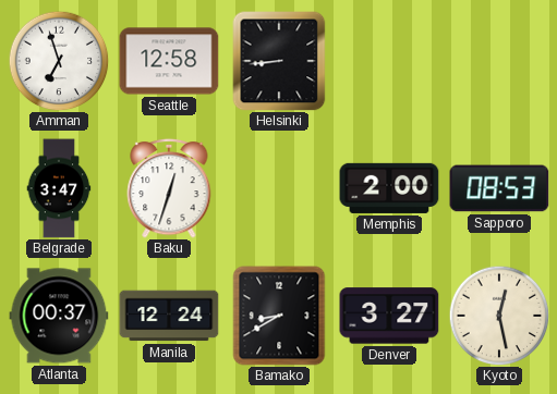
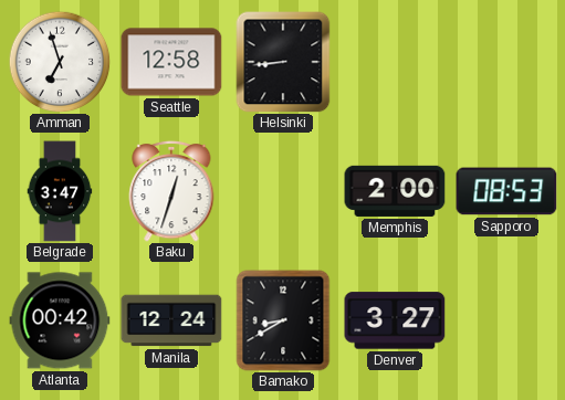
Atlanta: 00:37 -> 00:42
Kyoto: 12:28 -> none
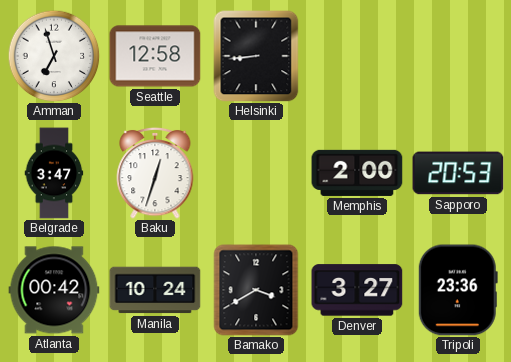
Sapporo: 08:53 -> 20:53
Manila: 12:24 -> 10:24
Bamako: 8:40 -> 3:40
Tripoli: none -> 23:36
